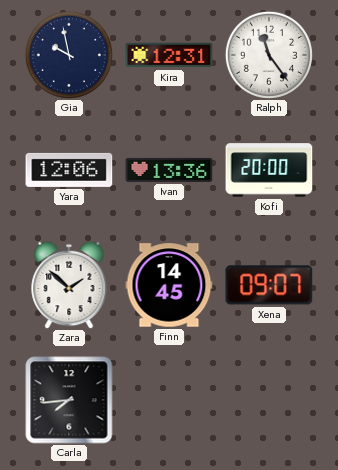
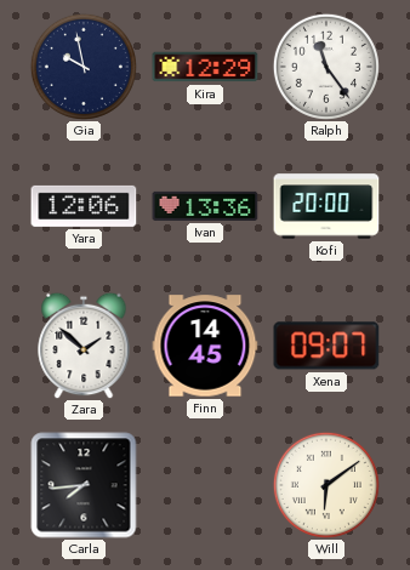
Kira: 12:31 -> 12:29
Will: none -> 6:09
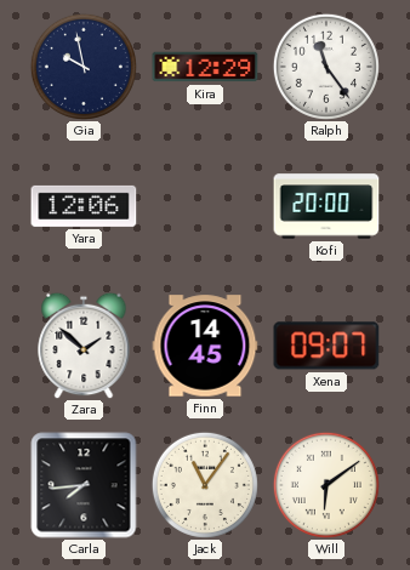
Ivan: 13:36 -> none
Jack: none -> 11:06
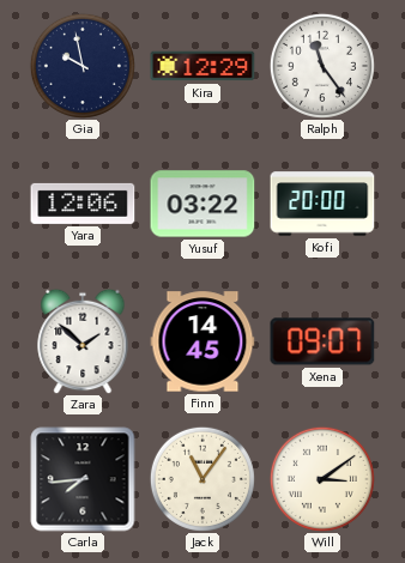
Yusuf: none -> 03:22
Will: 6:09 -> 3:09
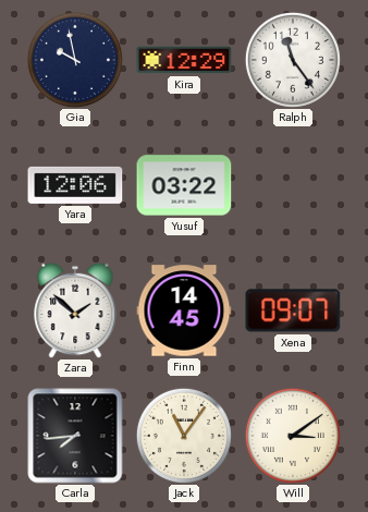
Kofi: 20:00 -> none
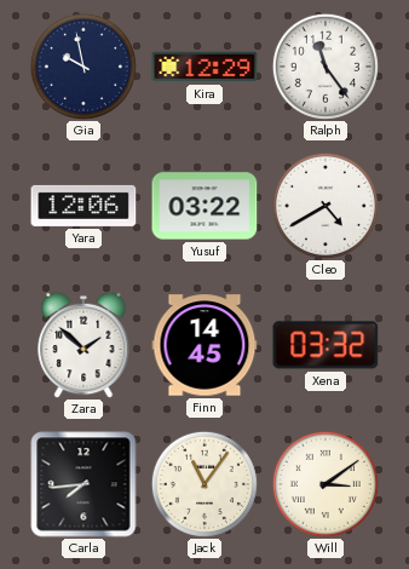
Cleo: none -> 4:40
Xena: 09:07 -> 03:32
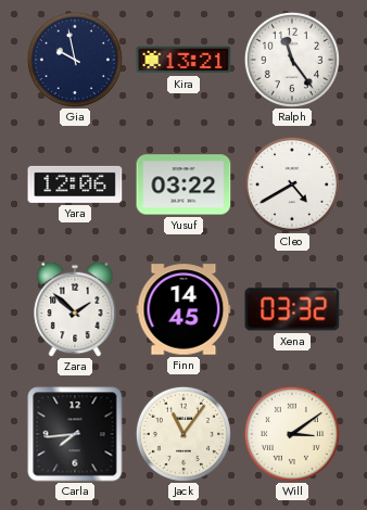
Kira: 12:29 -> 13:21
